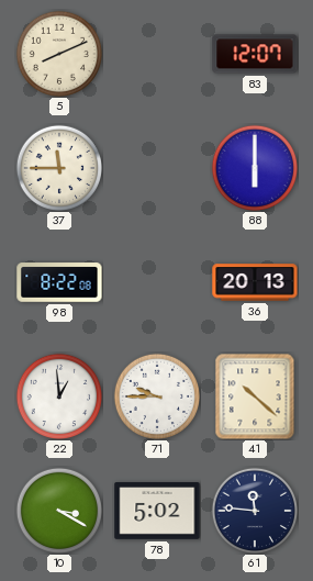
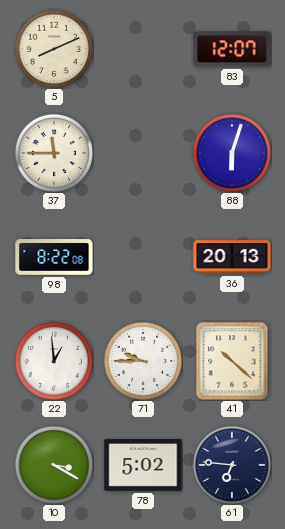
88: 6:00 -> 6:03
61: 11:46 -> 6:46
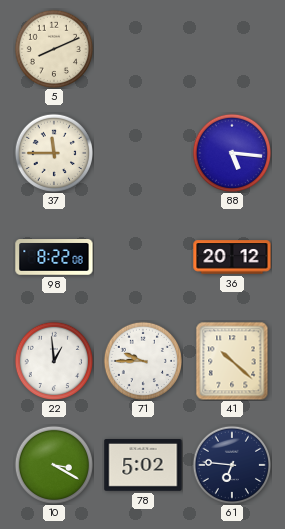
83: 12:07 -> none
88: 6:03 -> 5:16
36: 20:13 -> 20:12
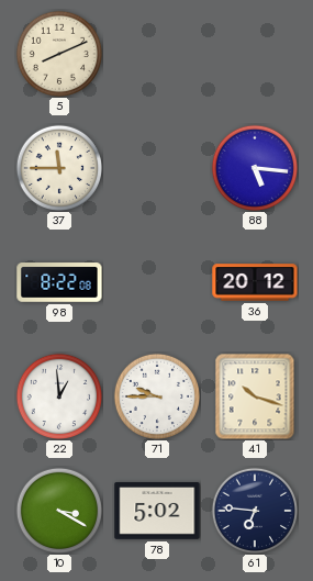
41: 10:22 -> 10:18
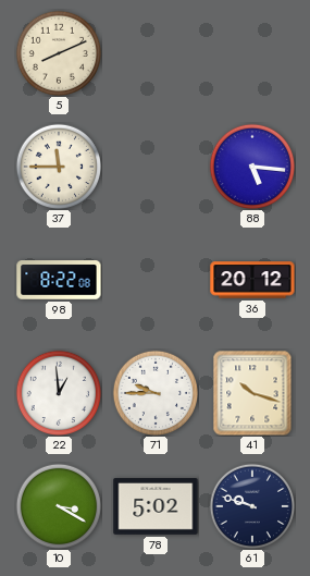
61: 6:46 -> 9:48
